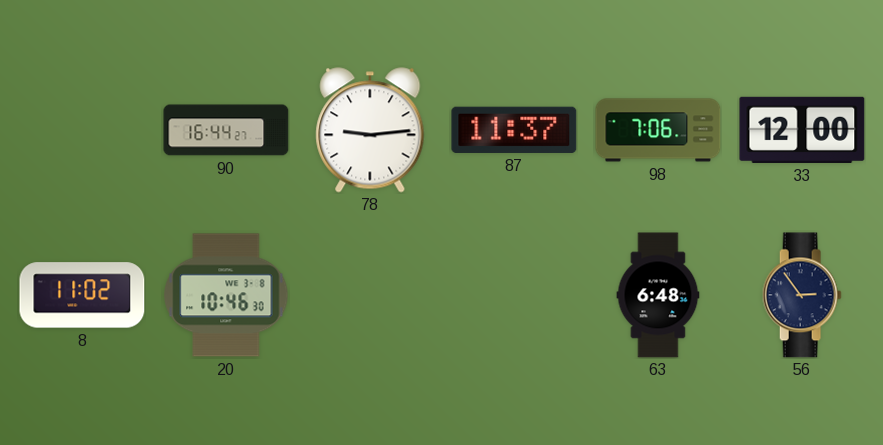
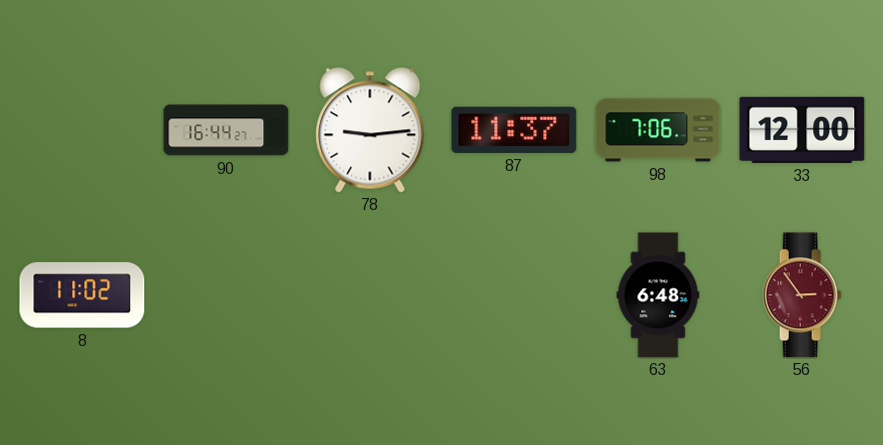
20: 10:46 -> none
56 dial: navy -> burgundy
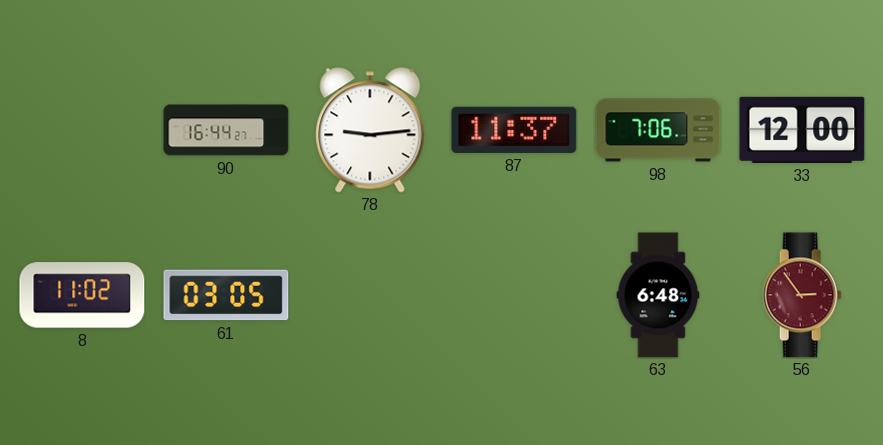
61: none -> 03:05
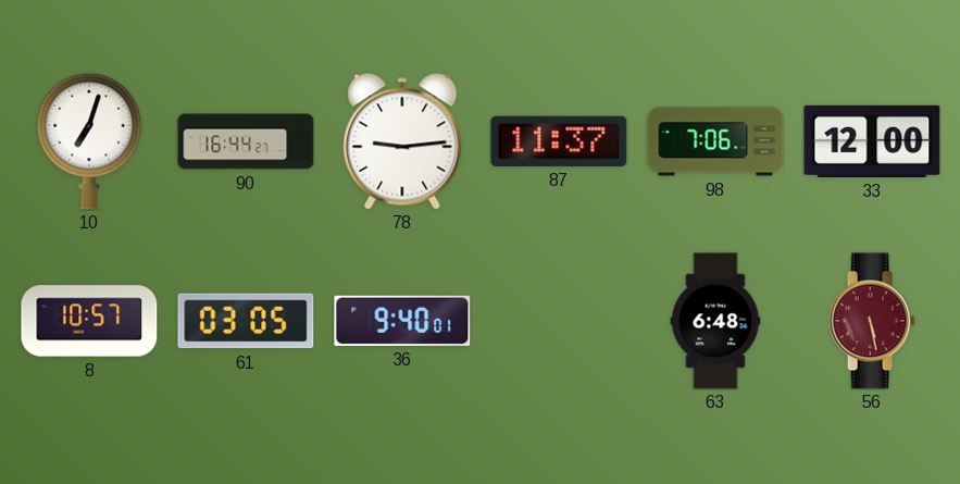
10: none -> 7:03
8: 11:02 -> 10:57
36: none -> 9:40
56: 2:54 -> 5:28
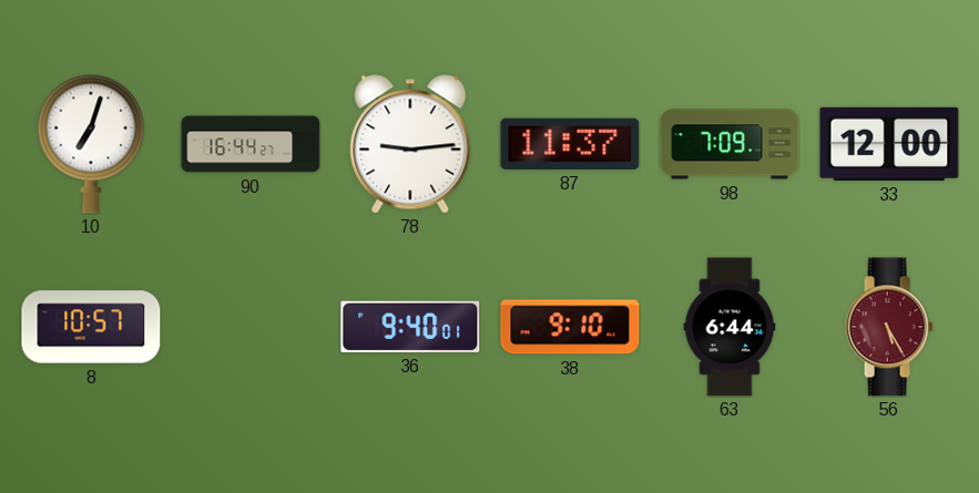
98: 7:06 -> 7:09
61: 03:05 -> none
38: none -> 9:10
63: 6:48 -> 6:44
56: 5:28 -> 5:25
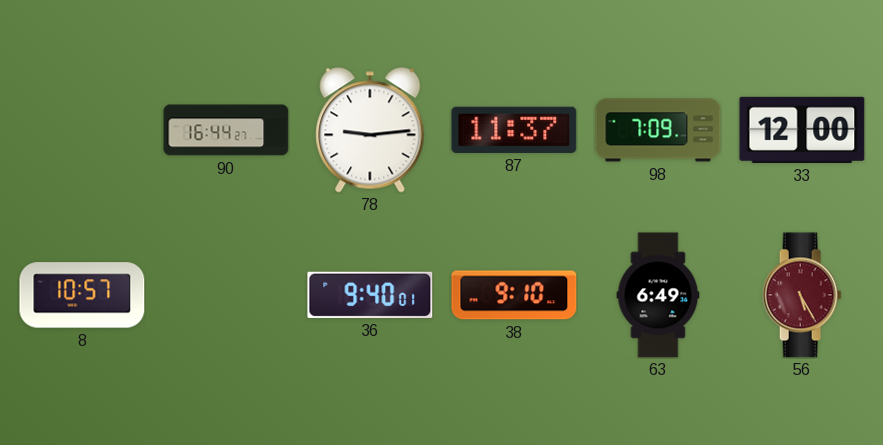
10: 7:03 -> none
63: 6:44 -> 6:49
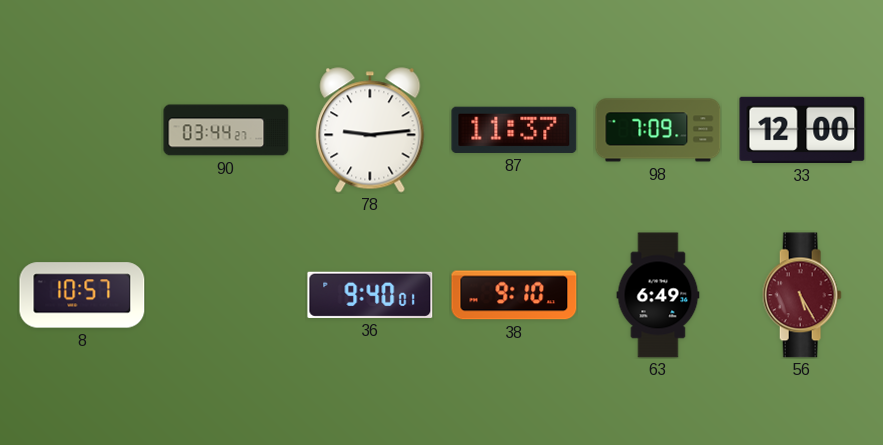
90: 16:44 -> 03:44
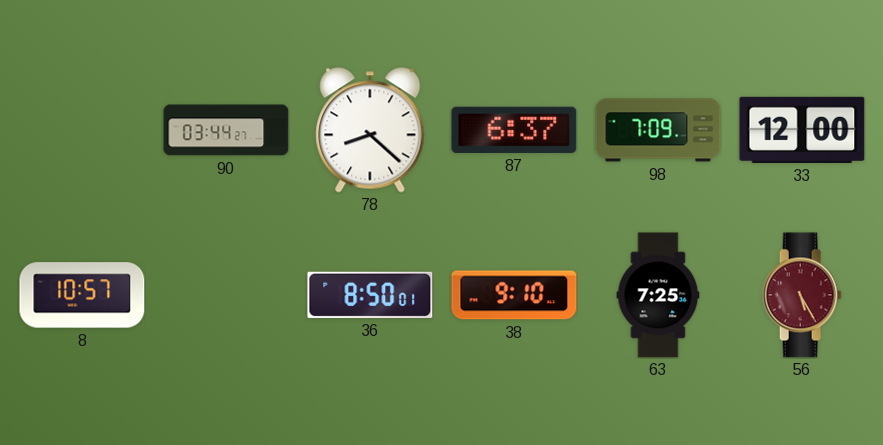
78: 9:14 -> 8:22
87: 11:37 -> 6:37
36: 9:40 -> 8:50
63: 6:49 -> 7:25
